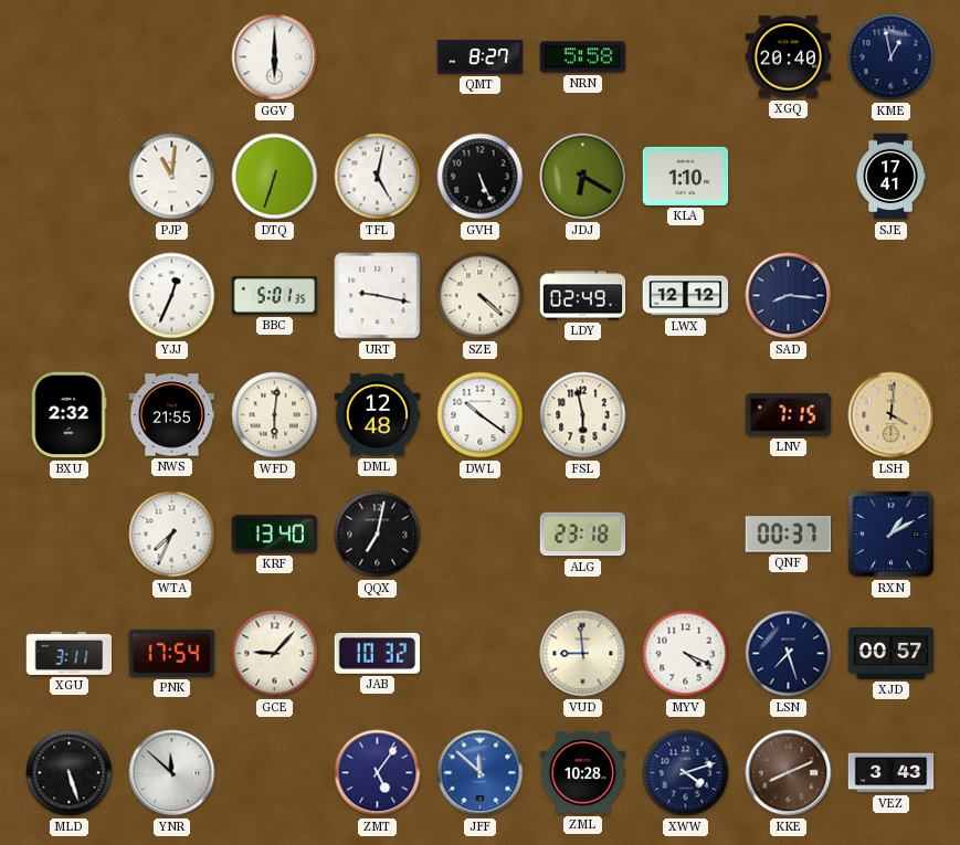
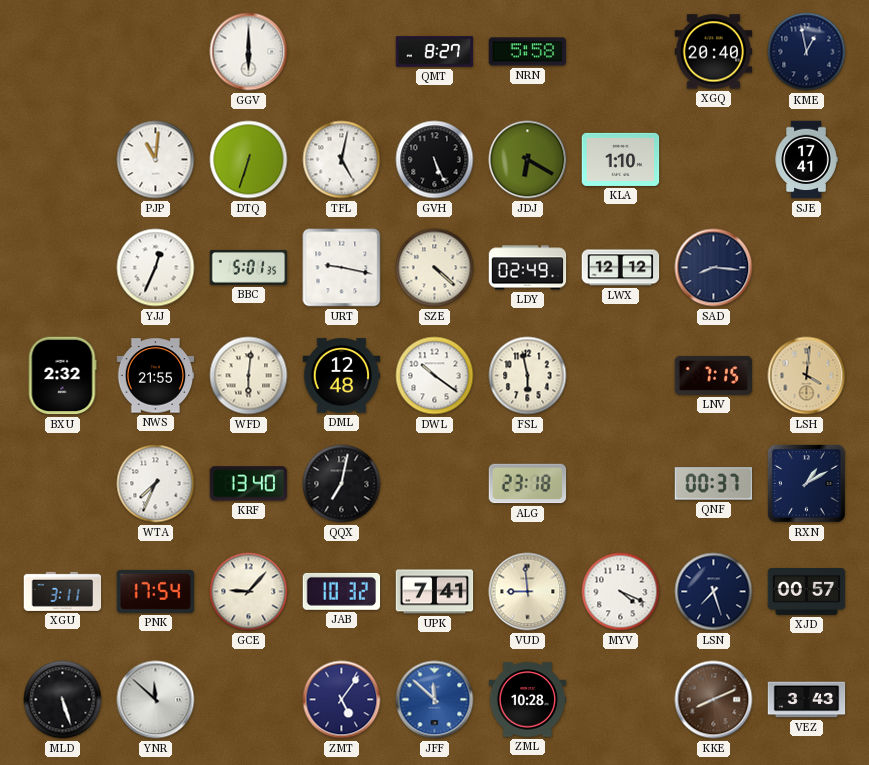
UPK: none -> 7:41
XWW: 4:12 -> none
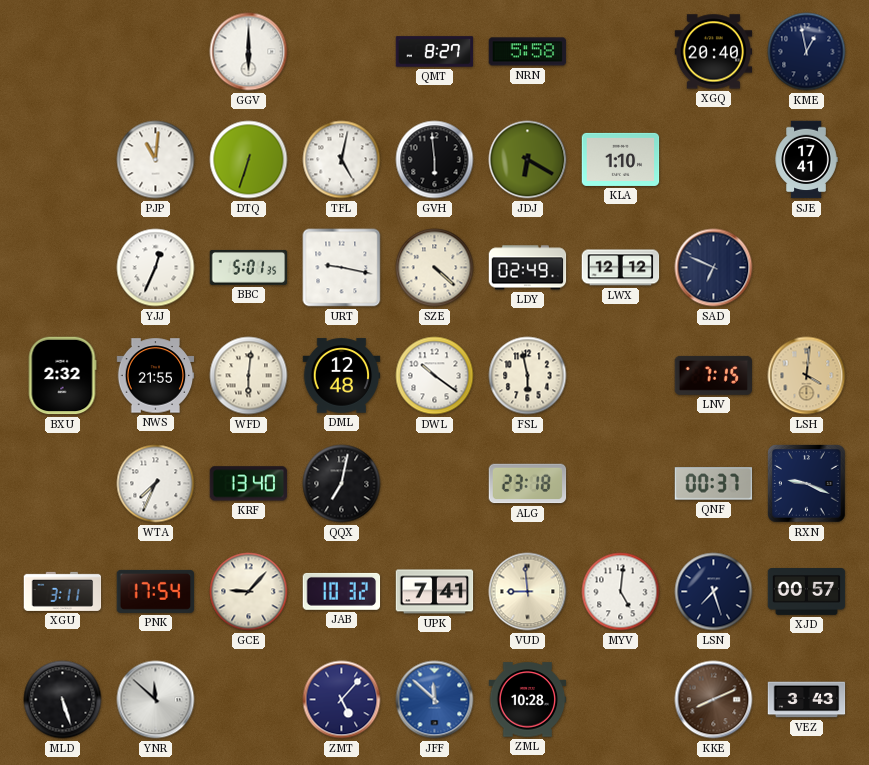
GVH: 5:26 -> 5:59
SAD: 8:16 -> 6:49
RXN: 1:10 -> 9:19
MYV: 4:19 -> 5:01
ZMT: 5:06 -> 5:07
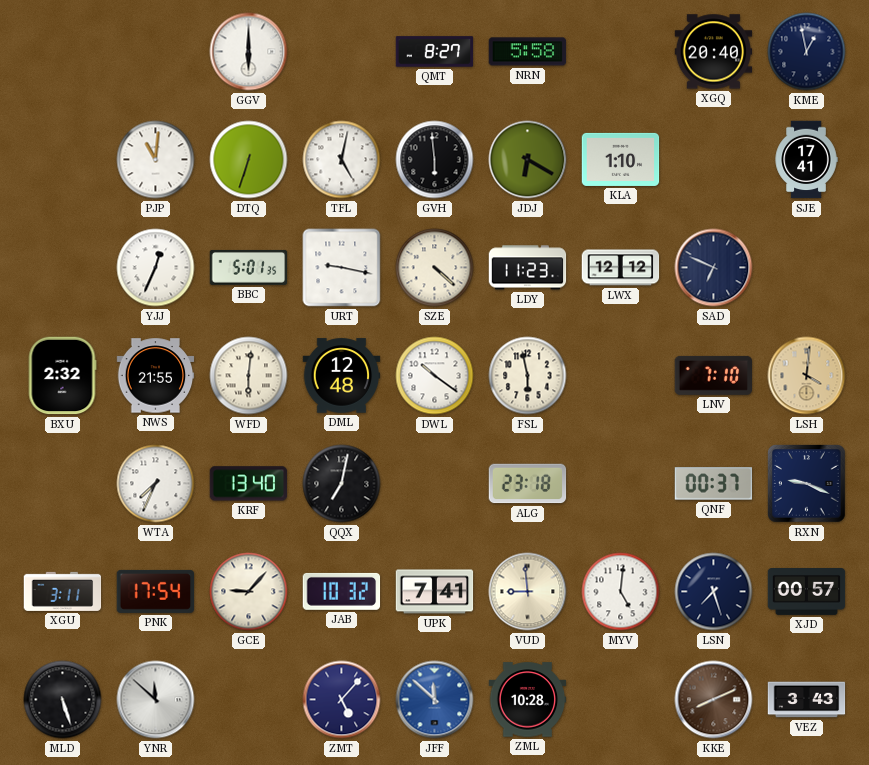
LDY: 02:49 -> 11:23
LNV: 7:15 -> 7:10
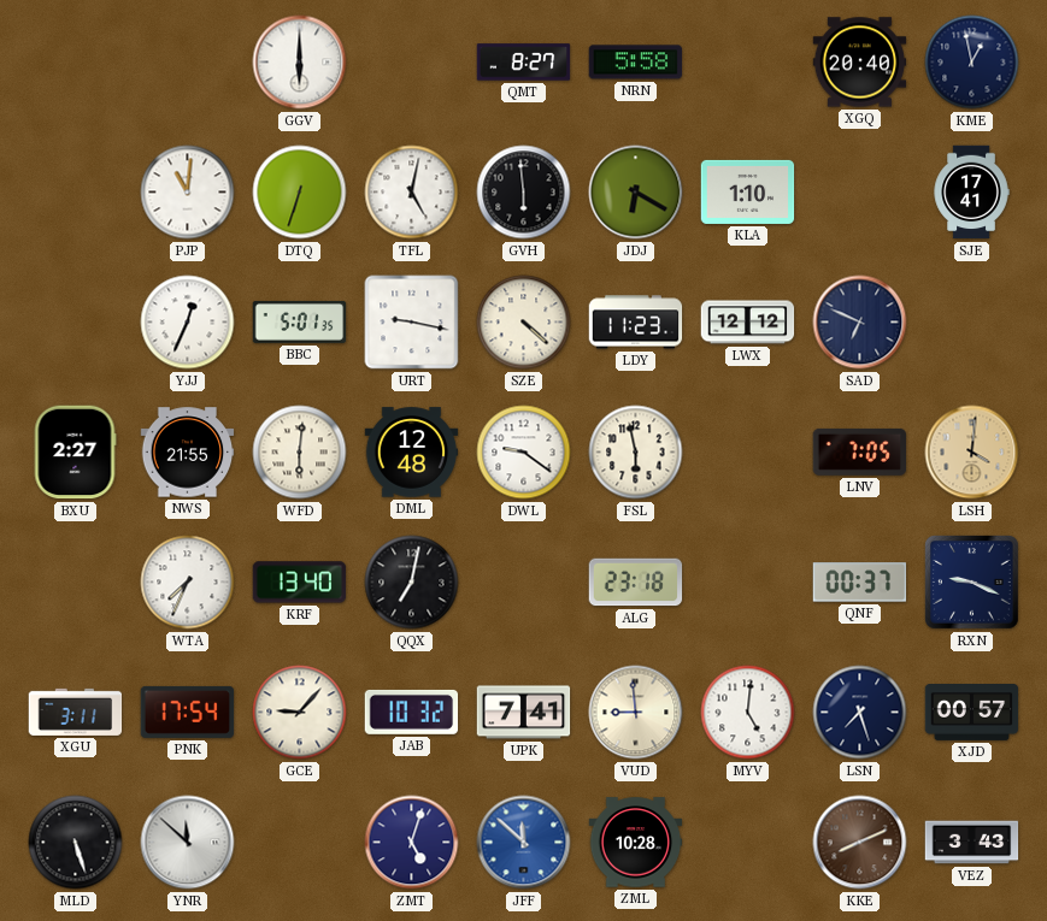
BXU: 2:32 -> 2:27
DWL: 10:21 -> 9:21
LNV: 7:10 -> 7:05
ZMT: 5:07 -> 5:03
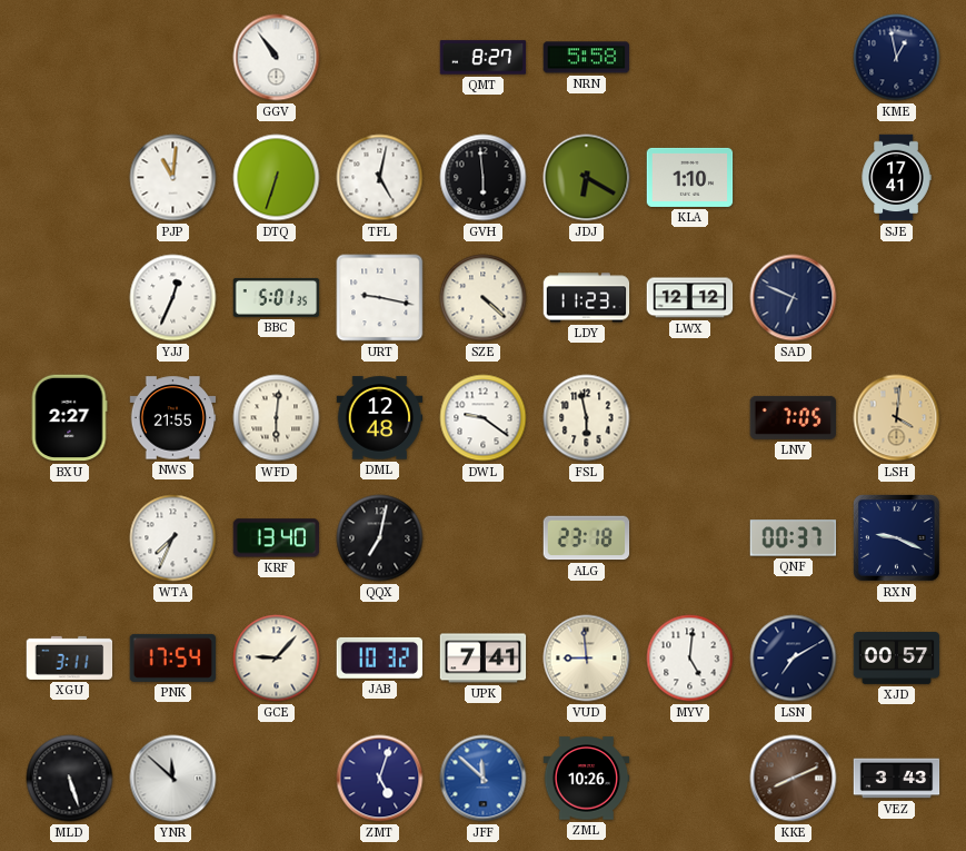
GGV: 6:00 -> 10:54
XGQ: 20:40 -> none
LSN: 7:27 -> 7:10
ZML: 10:28 -> 10:26
